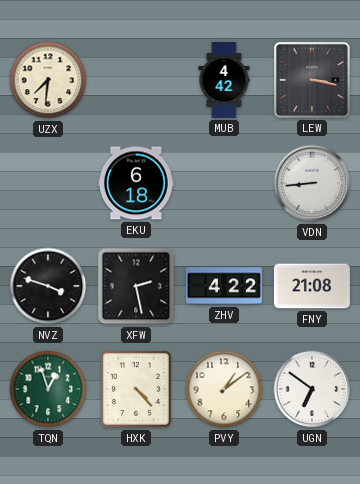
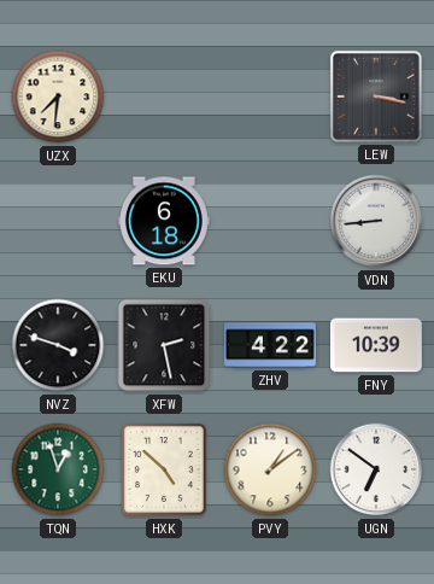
MUB: 4:42 -> none
FNY: 21:08 -> 10:39
HXK: 4:23 -> 4:52
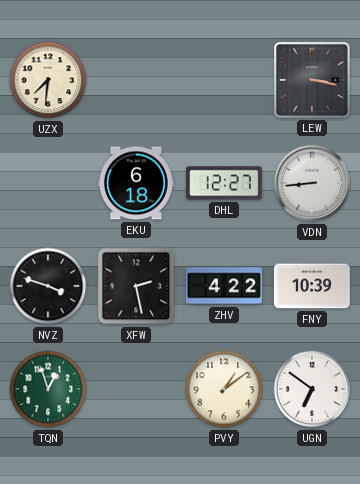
DHL: none -> 12:27
HXK: 4:52 -> none
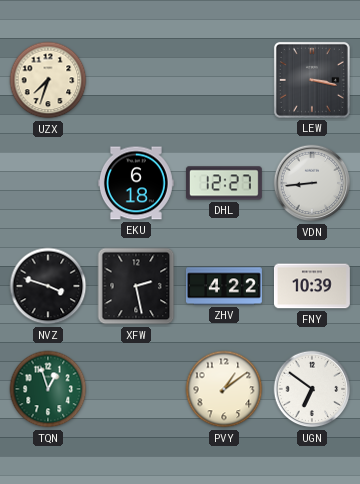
UZX: 7:31 -> 7:33
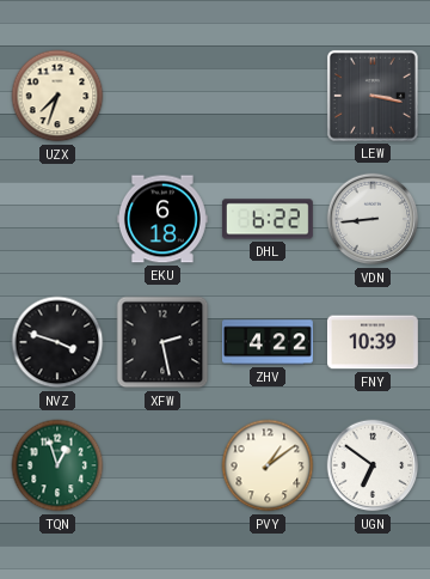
DHL: 12:27 -> 6:22
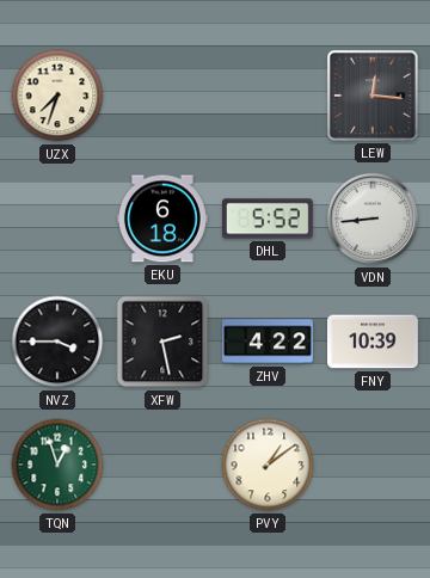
LEW: 3:17 -> 12:16
DHL: 6:22 -> 5:52
NVZ: 3:48 -> 3:45
UGN: 6:51 -> none
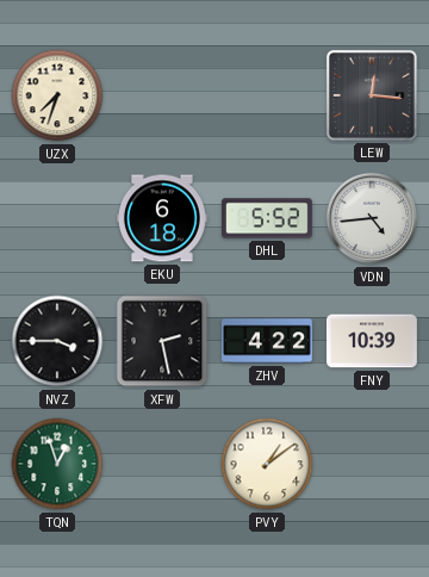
VDN: 8:44 -> 4:44
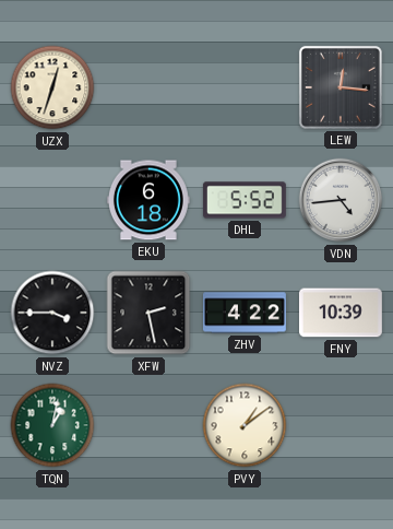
UZX: 7:33 -> 12:33
TQN: 12:57 -> 1:02
